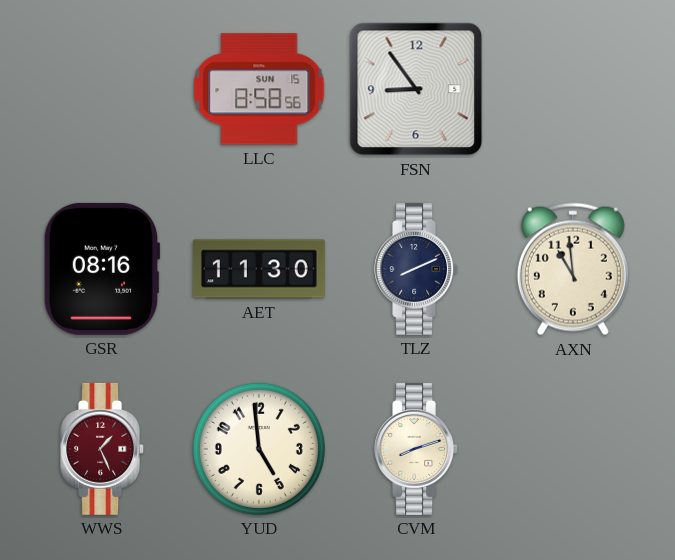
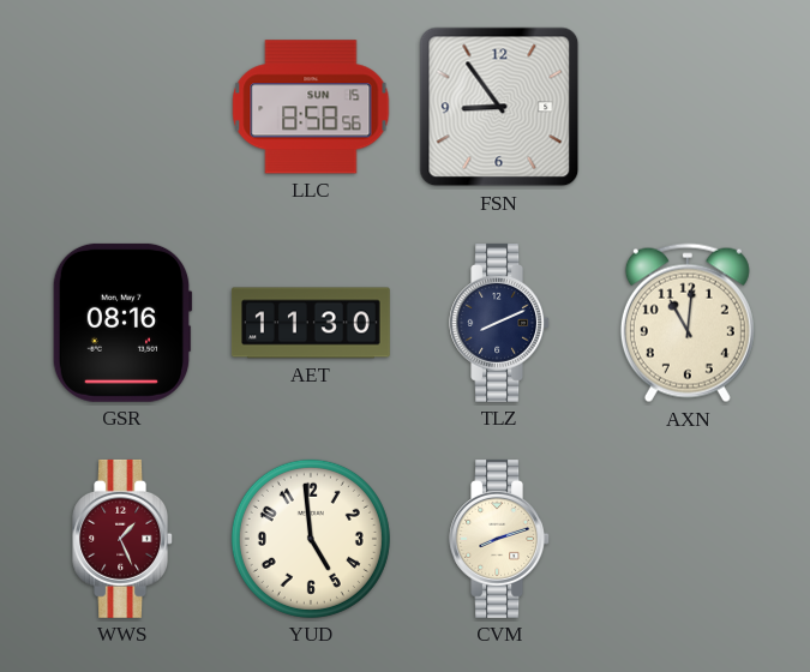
AXN: 10:59 -> 11:01
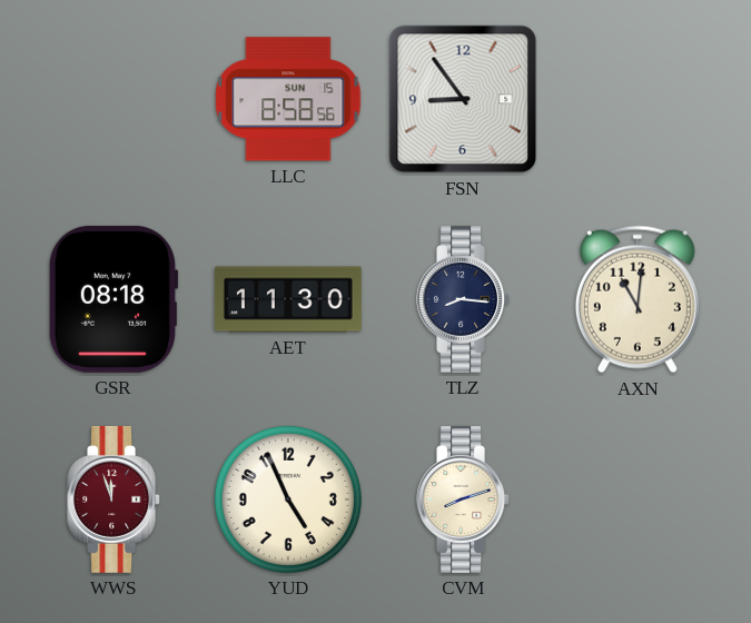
GSR: 08:16 -> 08:18
TLZ: 8:11 -> 8:16
WWS: 1:26 -> 11:57
YUD: 4:59 -> 4:56
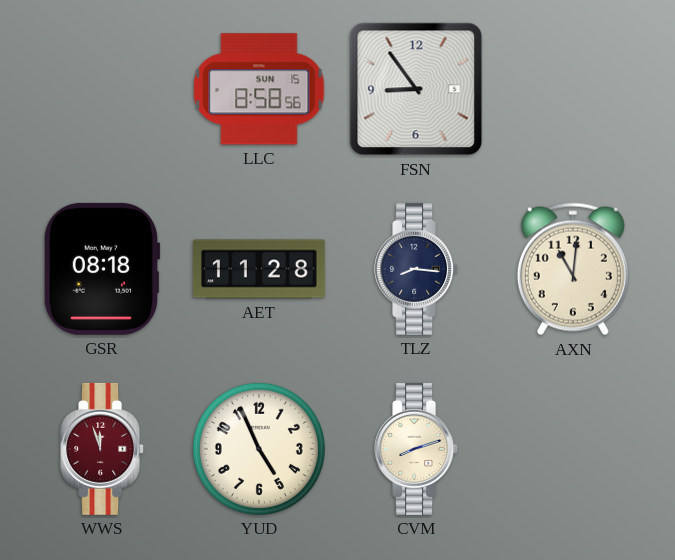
AET: 11:30 -> 11:28
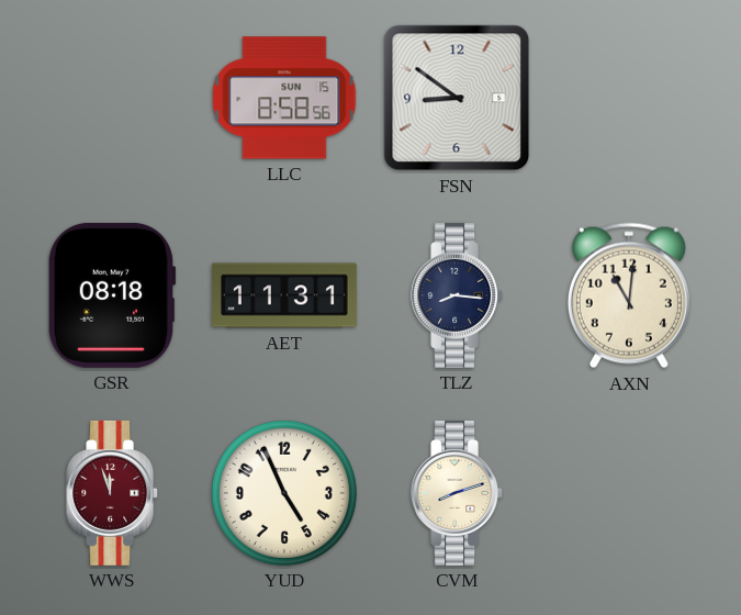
FSN: 8:54 -> 8:51
AET: 11:28 -> 11:31
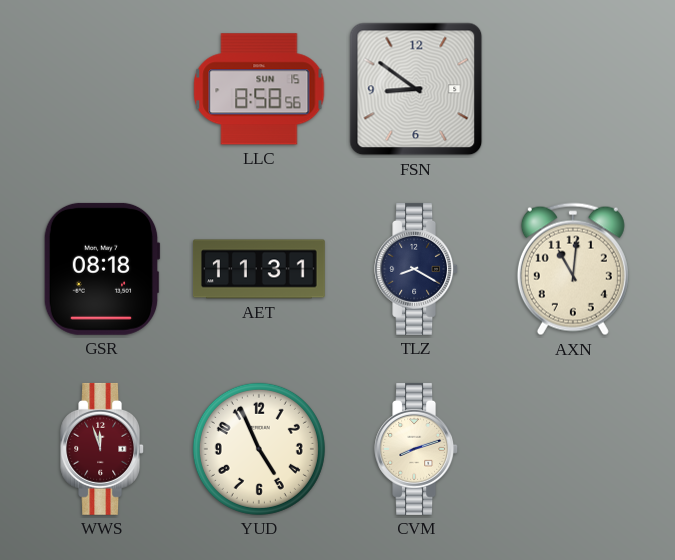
TLZ: 8:16 -> 8:20
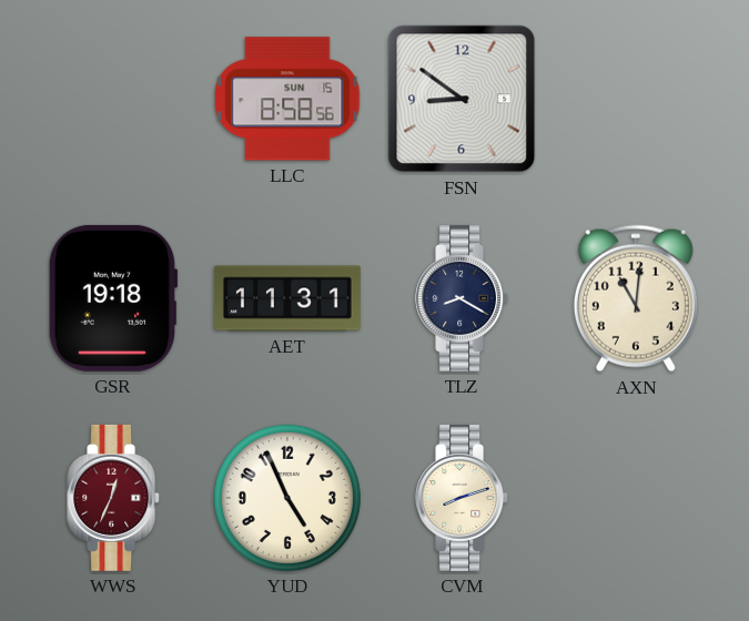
GSR: 08:18 -> 19:18
WWS: 11:57 -> 12:34
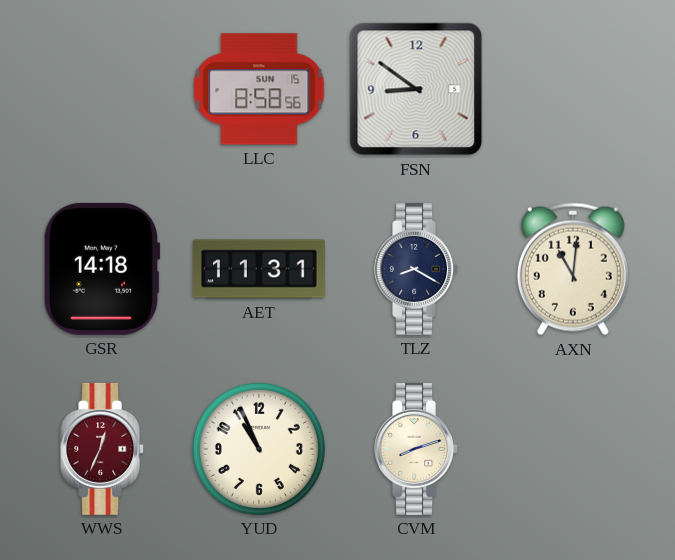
GSR: 19:18 -> 14:18
YUD: 4:56 -> 10:56
